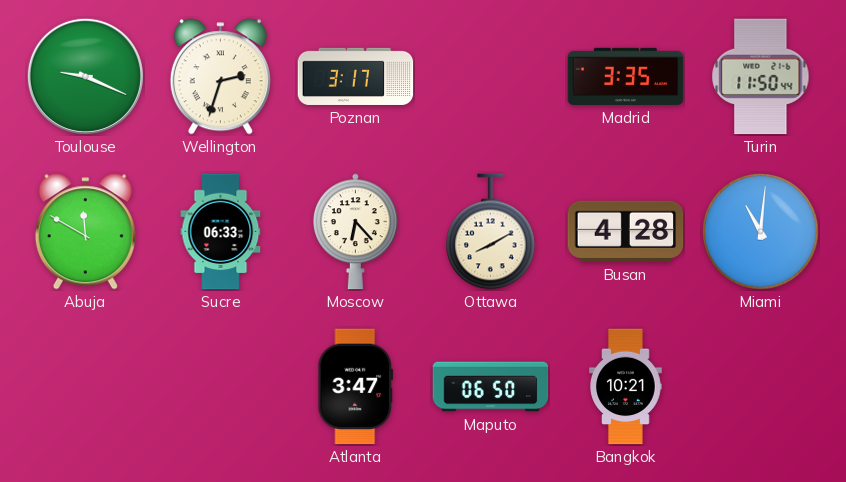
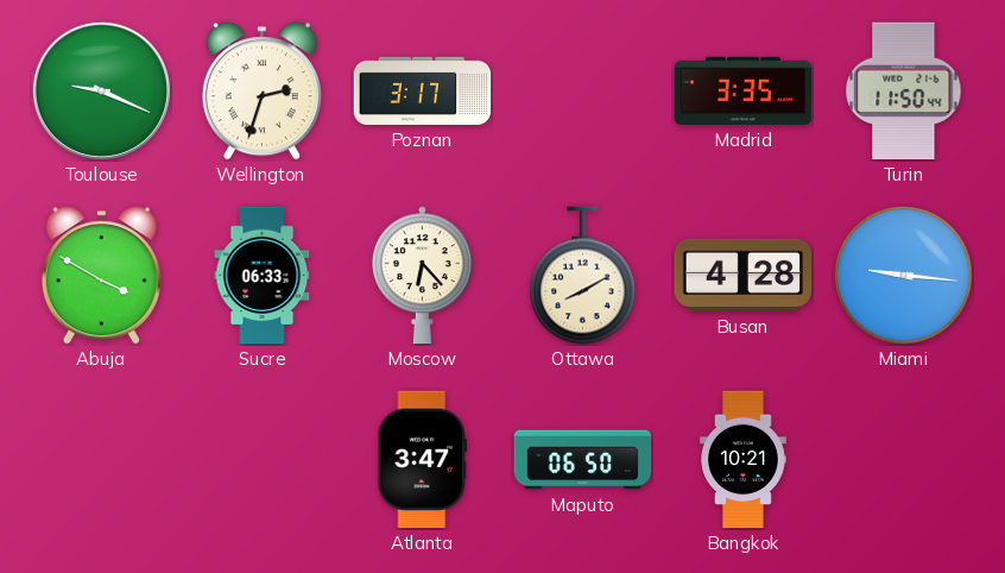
Abuja: 11:50 -> 3:50
Miami: 11:01 -> 9:16
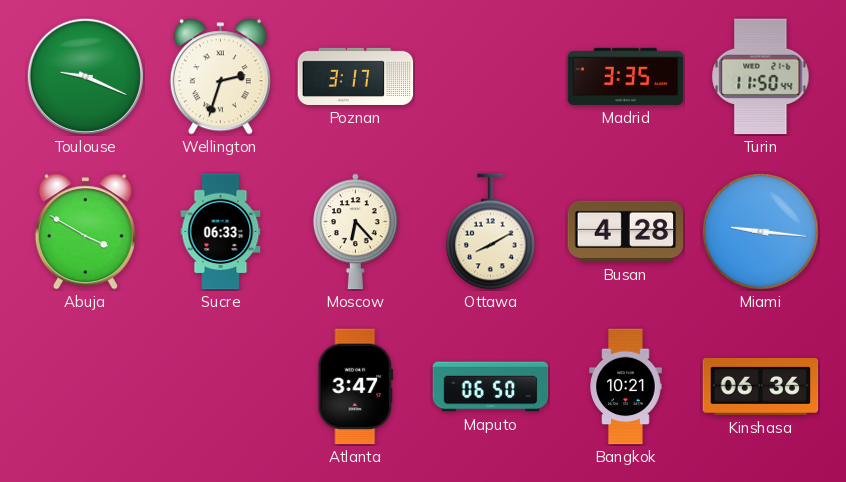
Kinshasa: none -> 06:36
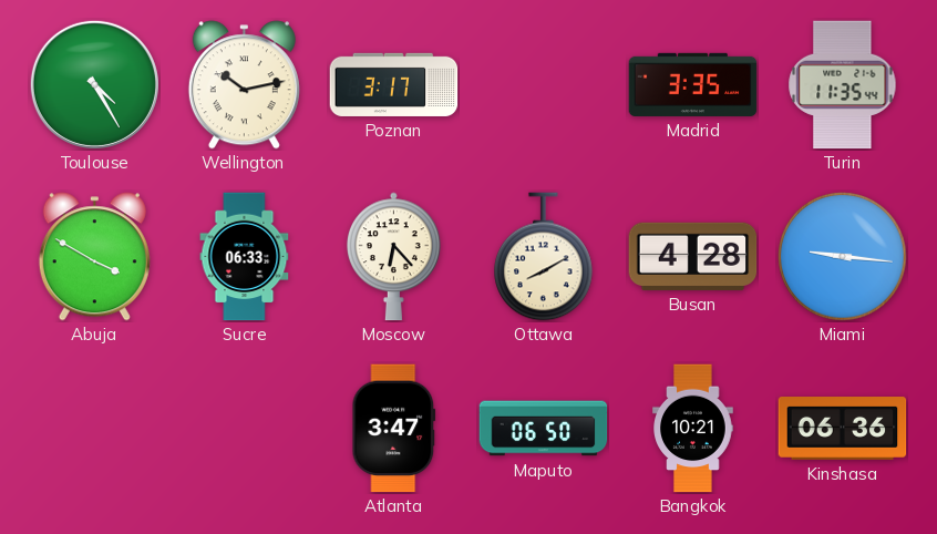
Toulouse: 9:19 -> 4:25
Wellington: 2:33 -> 10:13
Turin: 11:50 -> 11:35
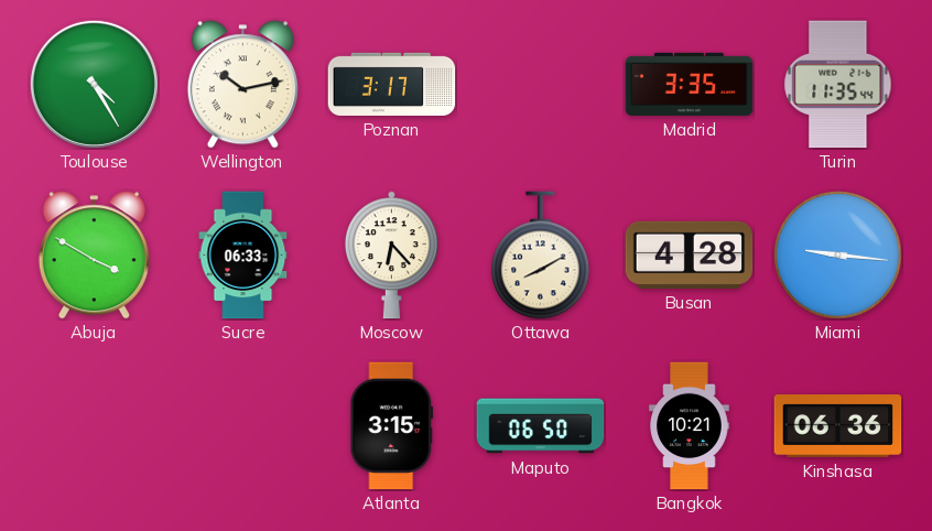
Atlanta: 3:47 -> 3:15
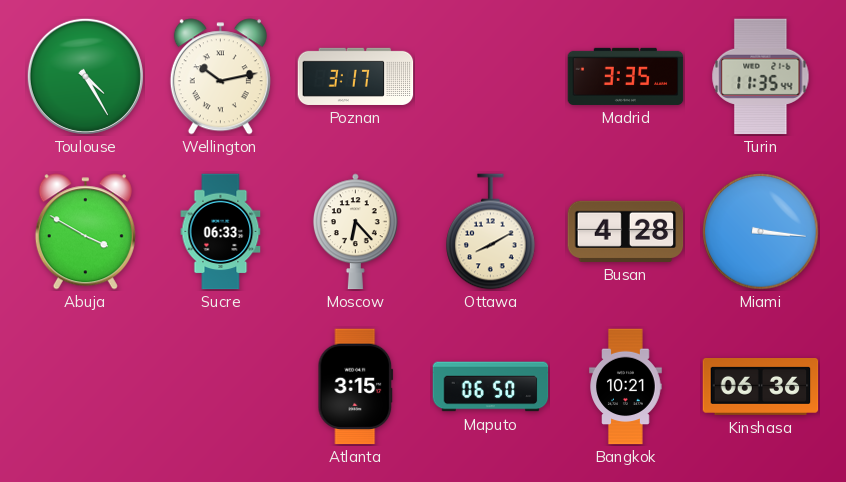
Miami: 9:16 -> 3:16
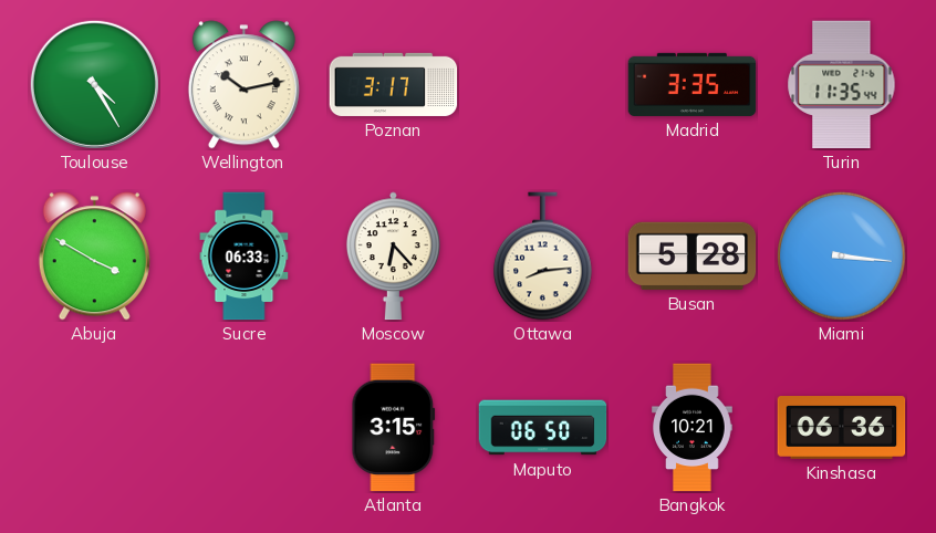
Ottawa: 8:10 -> 8:14
Busan: 4:28 -> 5:28
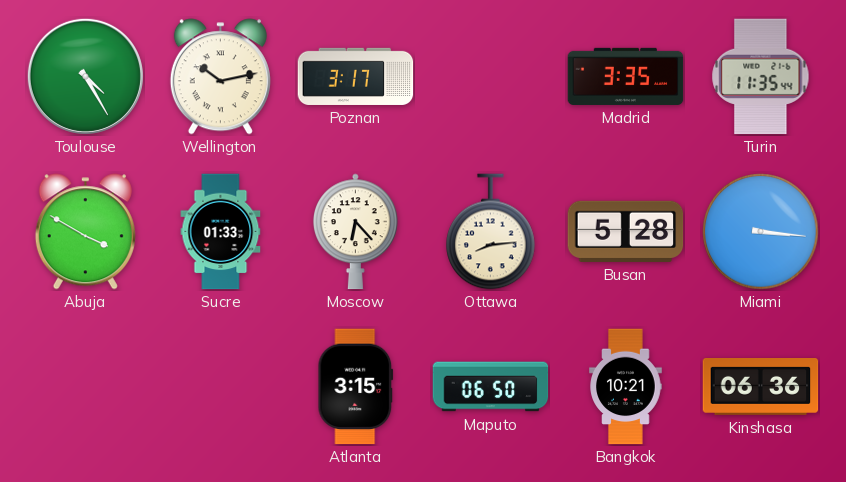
Sucre: 06:33 -> 01:33
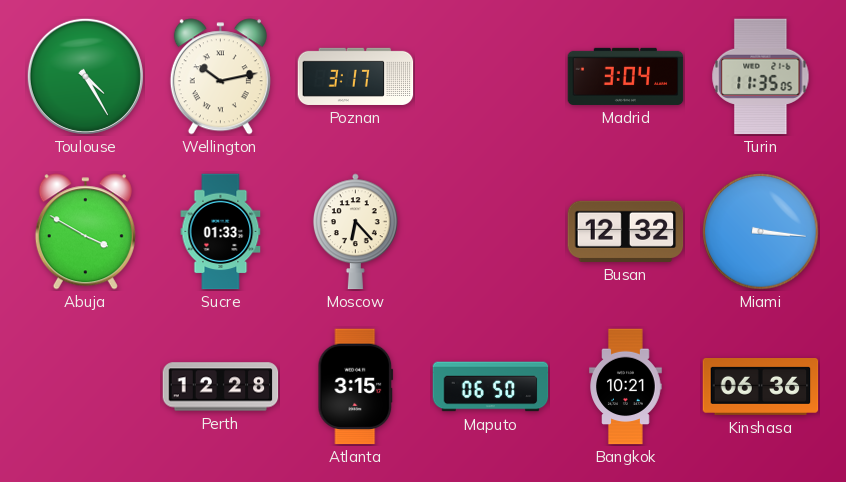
Madrid: 3:35 -> 3:04
Turin: 11:35:44 -> 11:35:05
Ottawa: 8:14 -> none
Busan: 5:28 -> 12:32
Perth: none -> 12:28
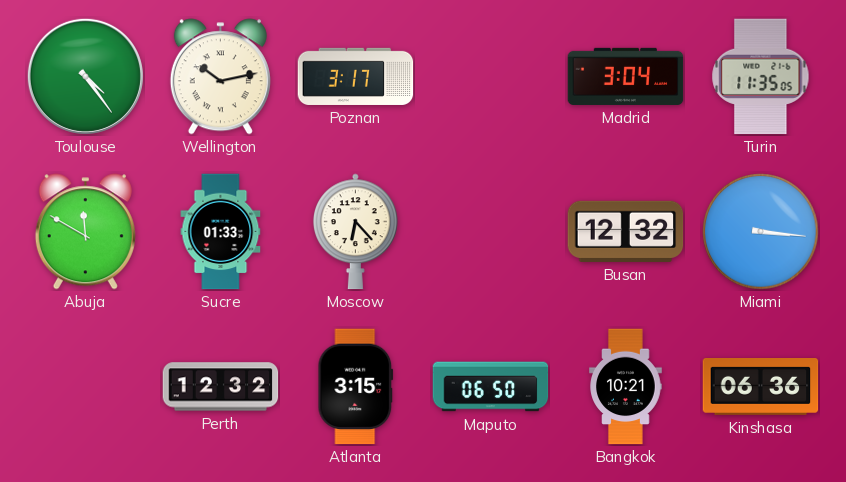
Toulouse: 4:25 -> 4:24
Abuja: 3:50 -> 11:50
Perth: 12:28 -> 12:32
